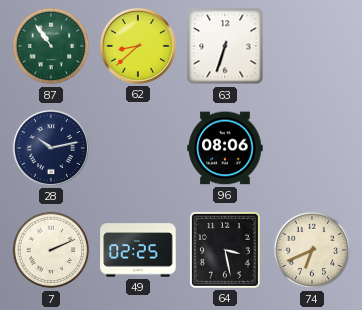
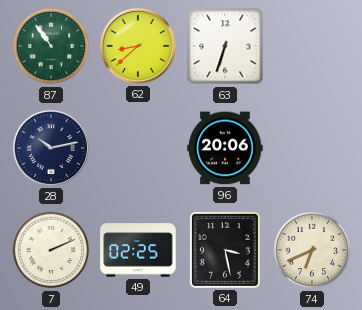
96: 08:06 -> 20:06
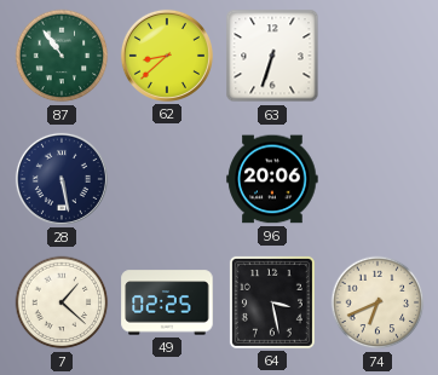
28: 10:13 -> 5:28
7: 2:11 -> 1:22
